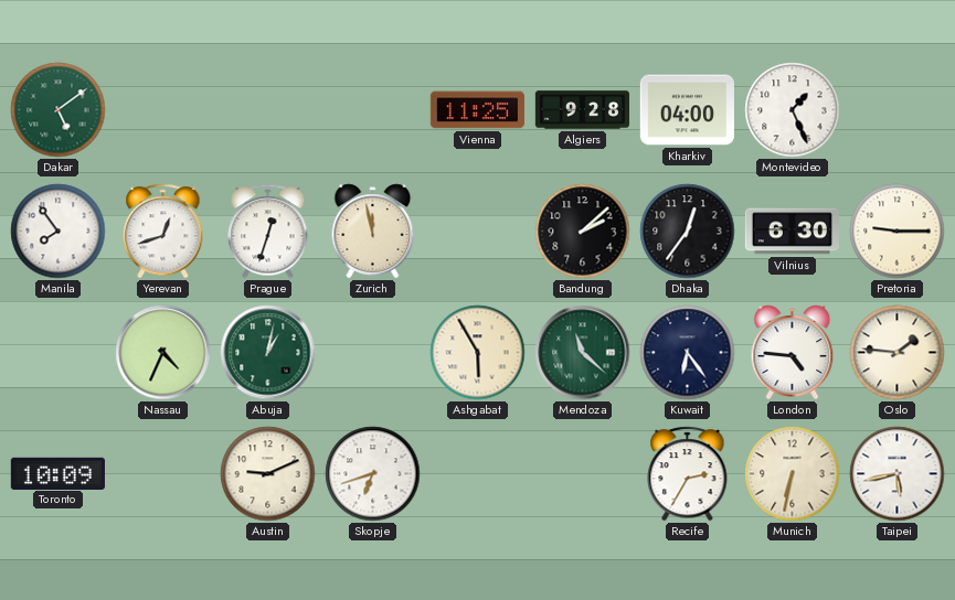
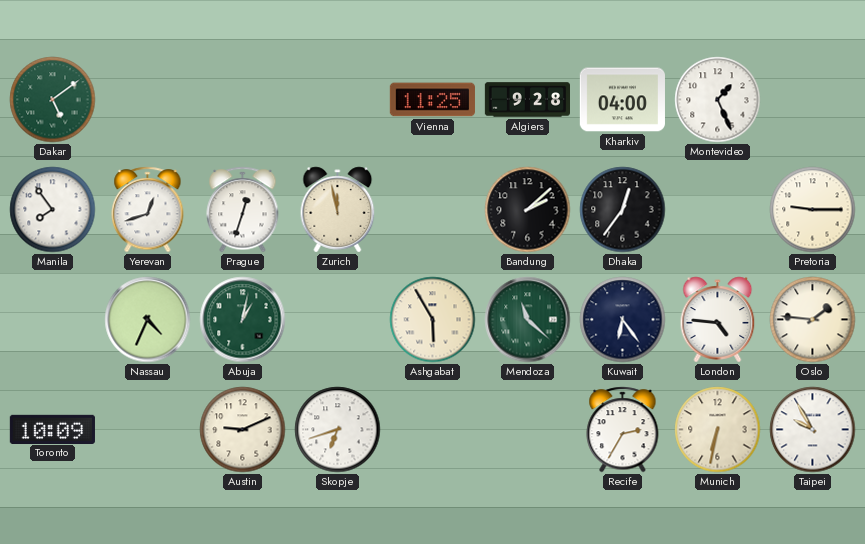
Vilnius: 6:30 -> none
Taipei: 5:43 -> 9:55
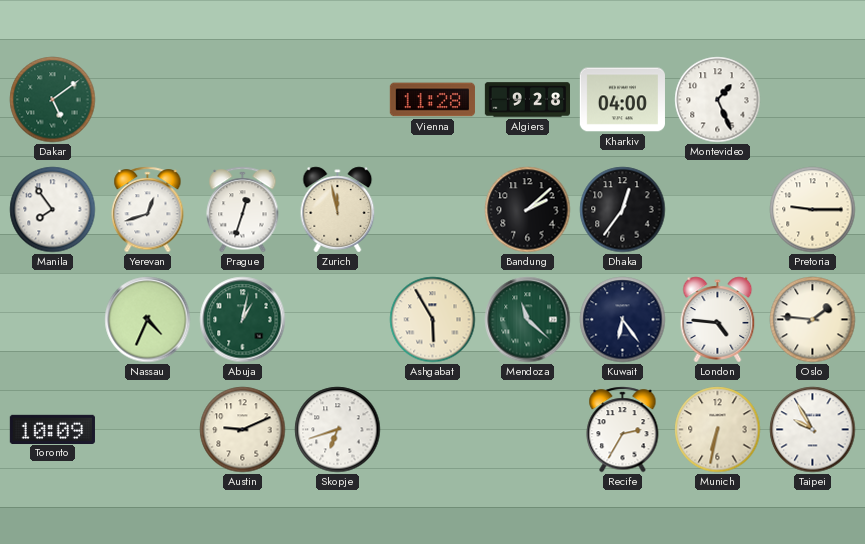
Vienna: 11:25 -> 11:28
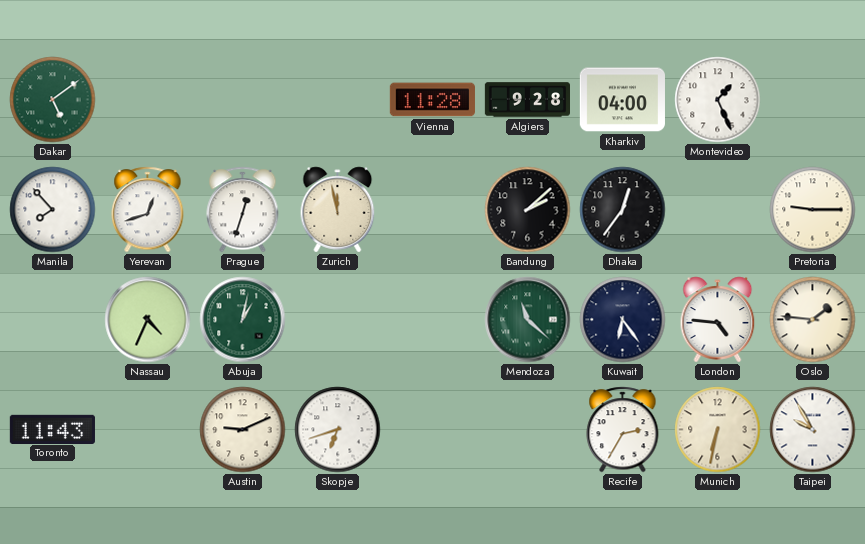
Manila: 7:54 -> 7:53
Ashgabat: 5:55 -> none
Toronto: 10:09 -> 11:43
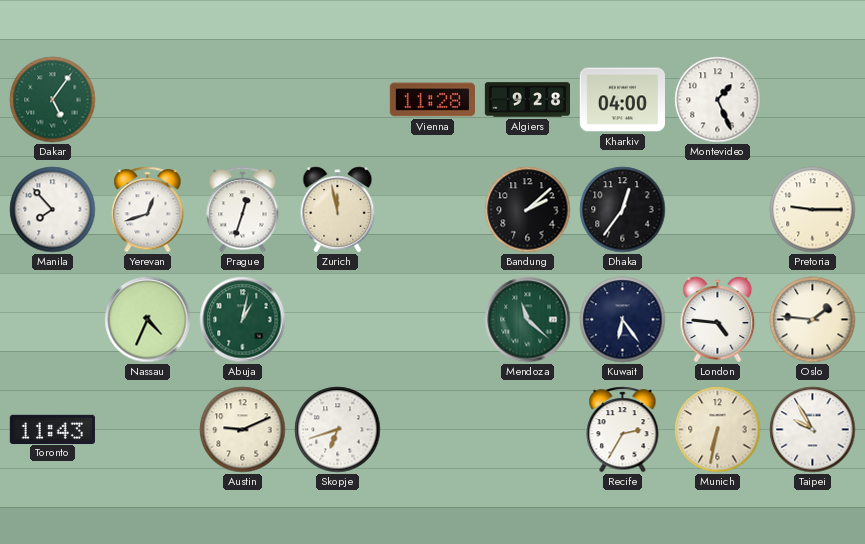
Dakar: 5:09 -> 5:06
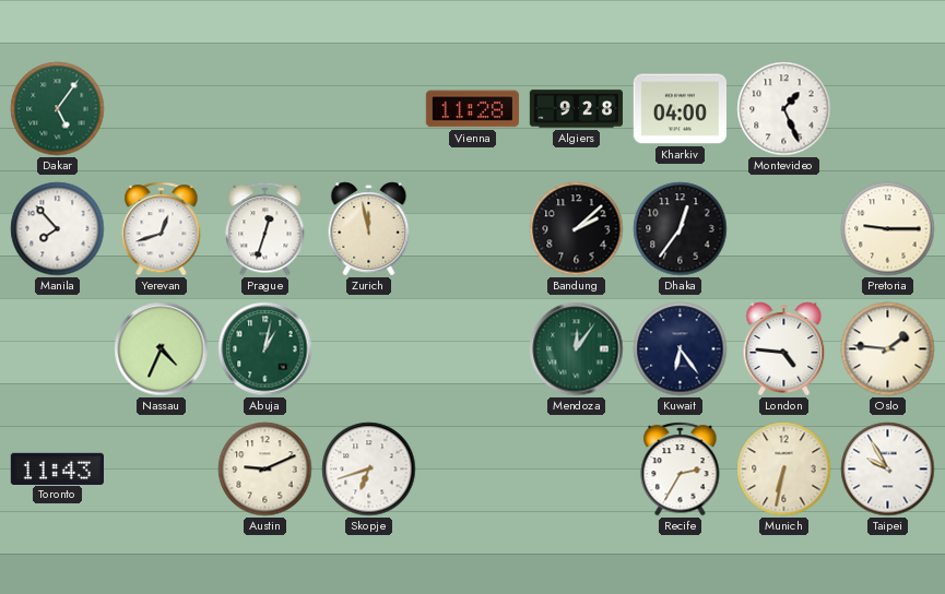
Mendoza: 11:22 -> 12:06
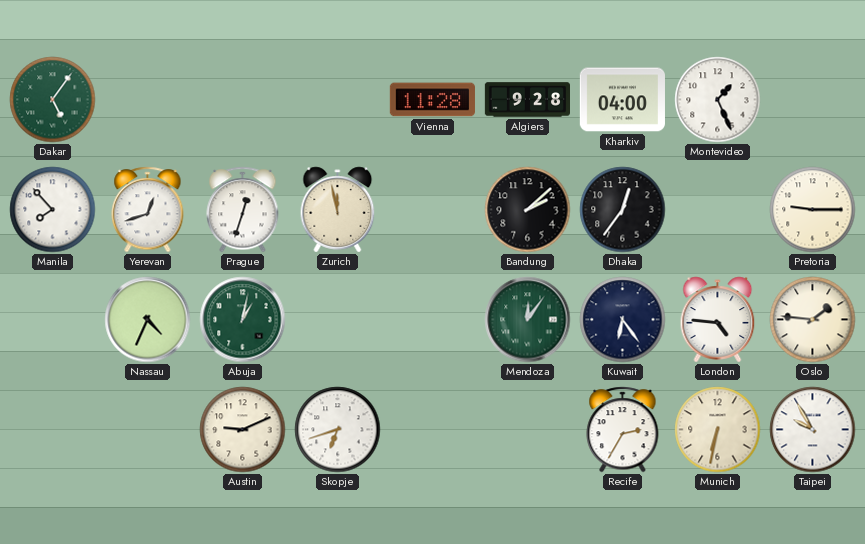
Toronto: 11:43 -> none
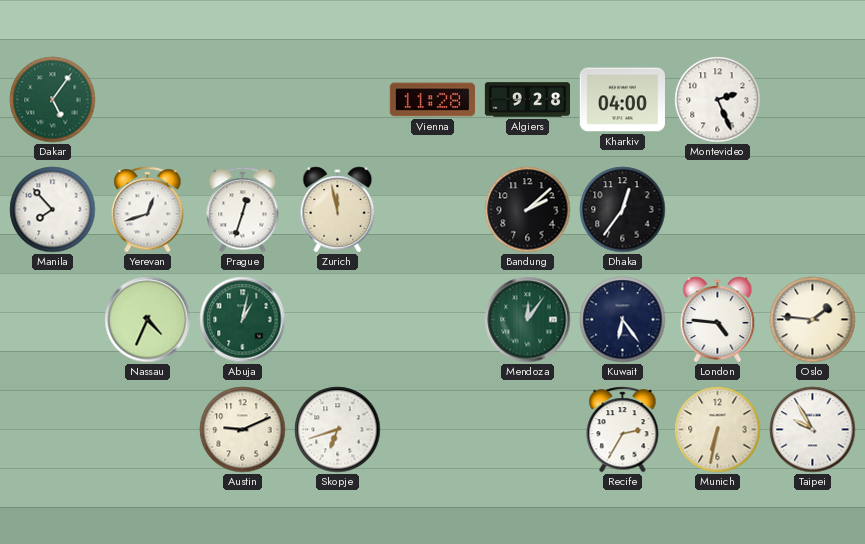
Montevideo: 1:26 -> 2:26
Pretoria: 9:15 -> none
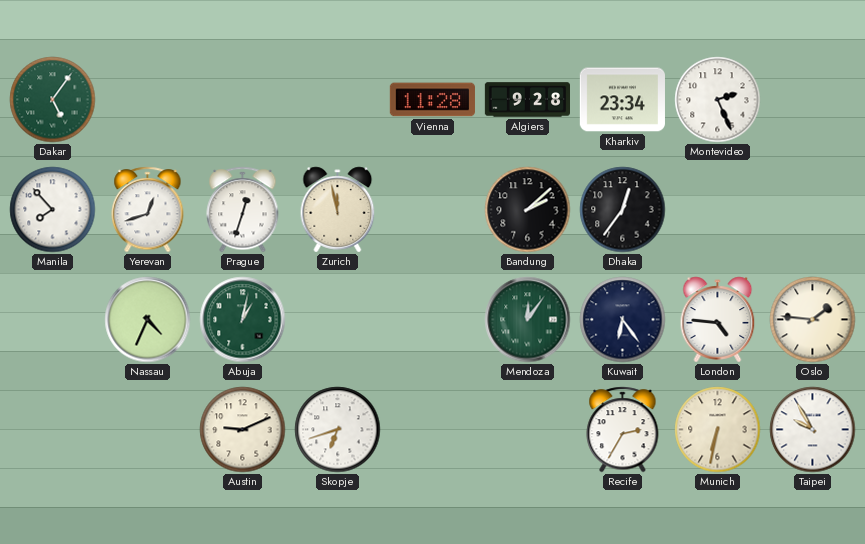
Kharkiv: 04:00 -> 23:34
